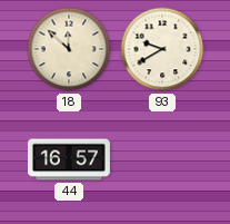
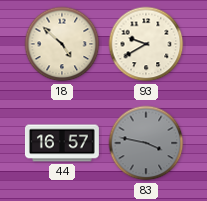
18: 11:52 -> 4:52
83: none -> 3:47
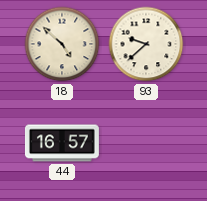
93: 9:40 -> 9:38
83: 3:47 -> none
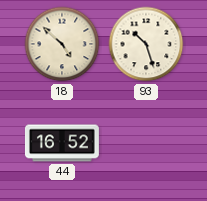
93: 9:38 -> 10:27
44: 16:57 -> 16:52
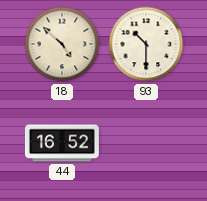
93: 10:27 -> 10:30
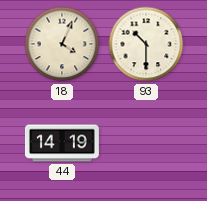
18: 4:52 -> 4:04
44: 16:52 -> 14:19
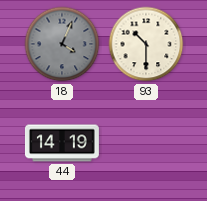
18 dial: cream -> grey
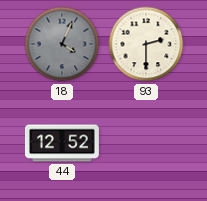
93: 10:30 -> 2:30
44: 14:19 -> 12:52
